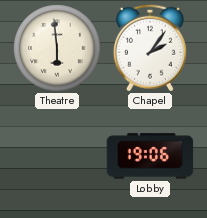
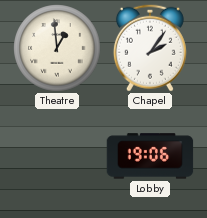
Theatre: 5:59 -> 12:59
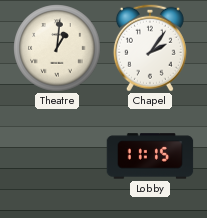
Theatre: 12:59 -> 1:01
Lobby: 19:06 -> 11:15
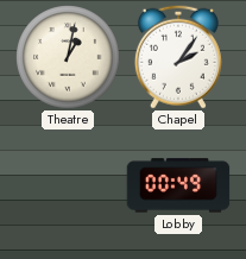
Theatre: 1:01 -> 1:02
Lobby: 11:15 -> 00:49
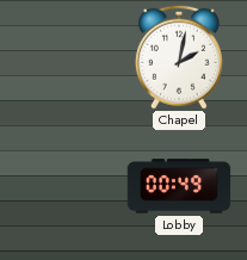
Theatre: 1:02 -> none
Chapel: 2:06 -> 2:02
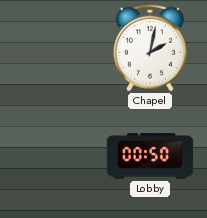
Lobby: 00:49 -> 00:50
